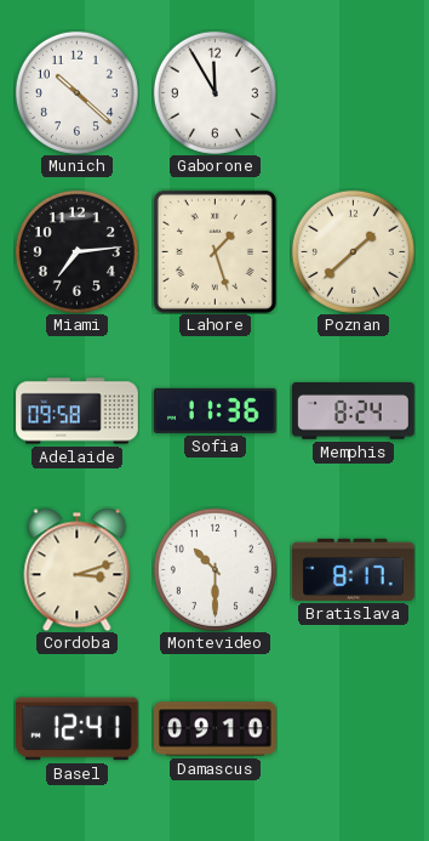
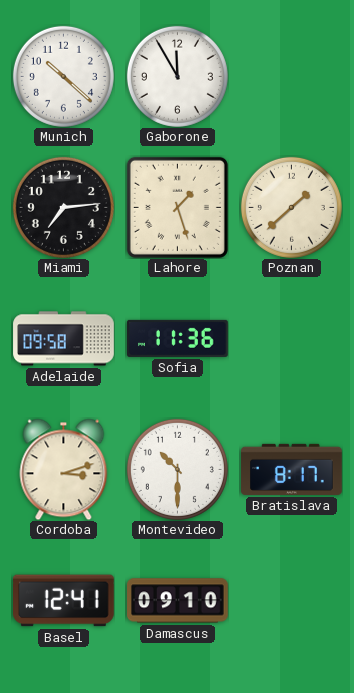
Memphis: 8:24 -> none
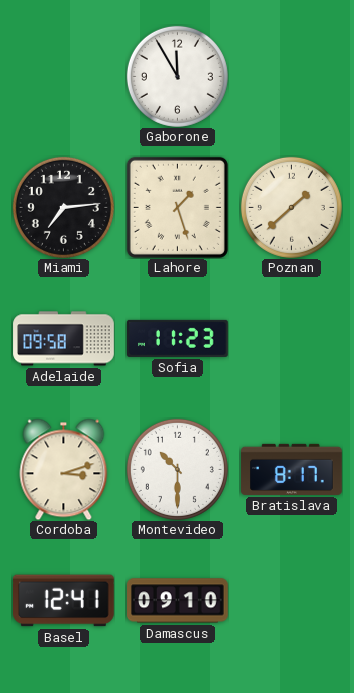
Munich: 10:22 -> none
Sofia: 11:36 -> 11:23
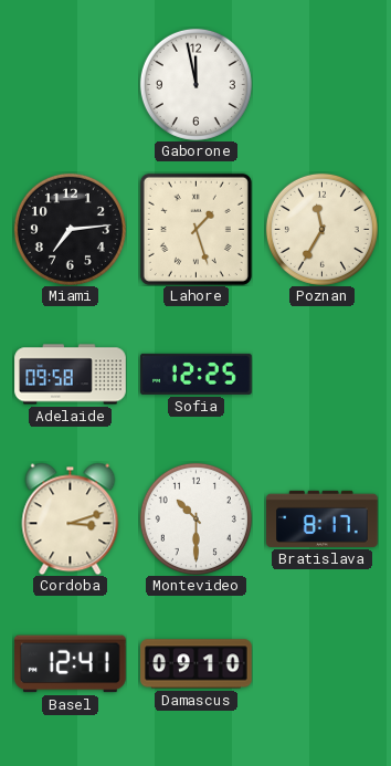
Gaborone: 11:55 -> 11:58
Poznan: 1:38 -> 11:35
Sofia: 11:23 -> 12:25
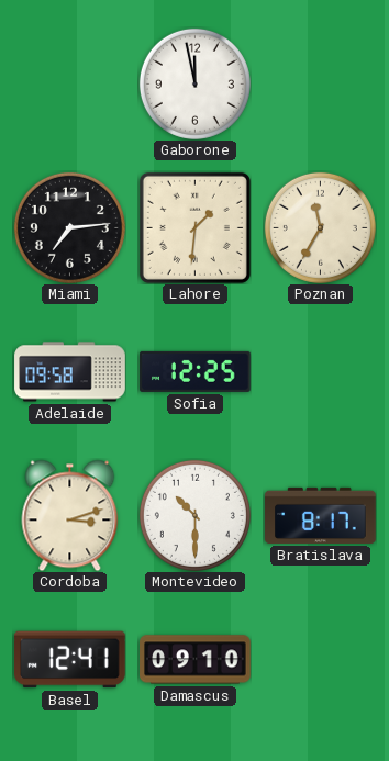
Lahore: 1:27 -> 1:31
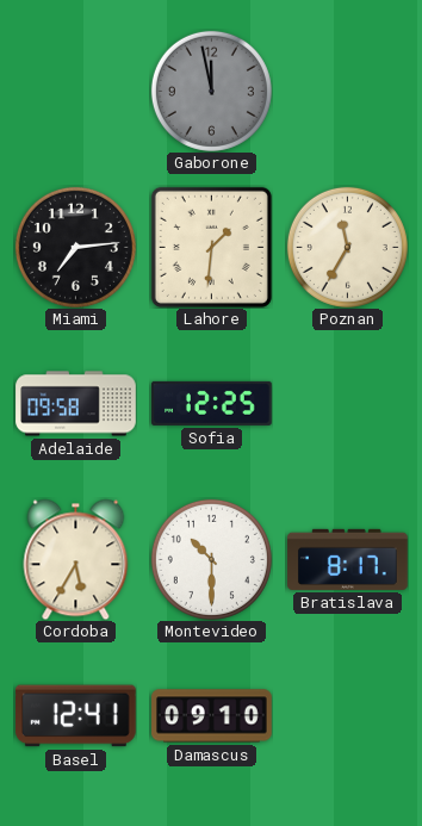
Gaborone dial: white -> grey
Cordoba: 3:12 -> 5:35
